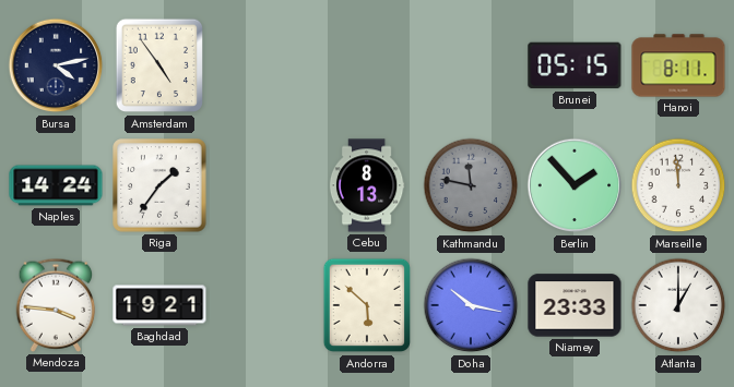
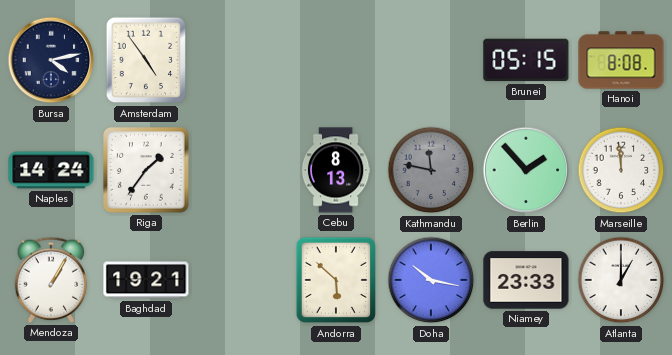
Hanoi: 8:11 -> 8:08
Mendoza: 3:46 -> 1:05
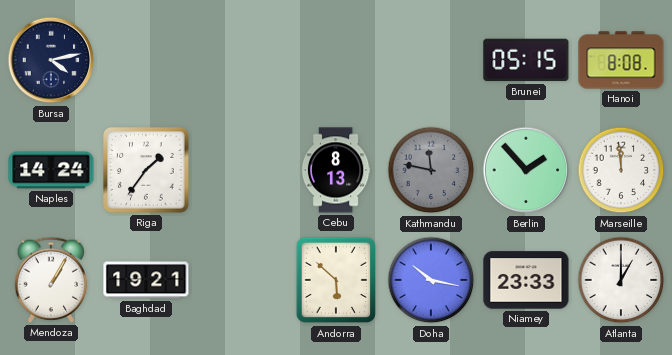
Amsterdam: 4:54 -> none
